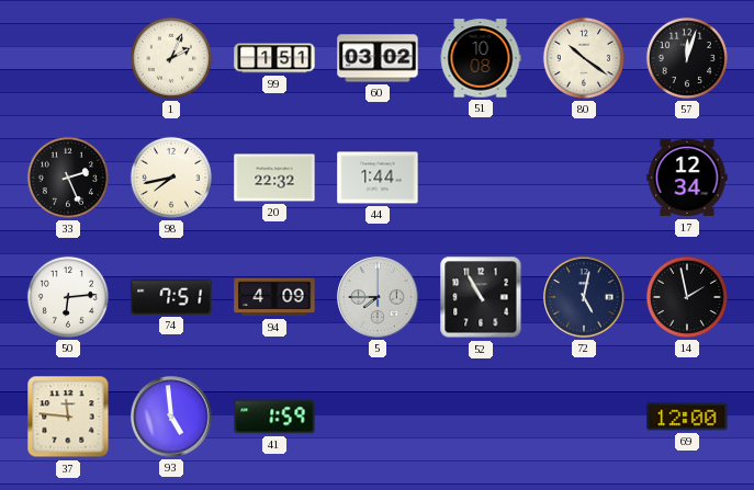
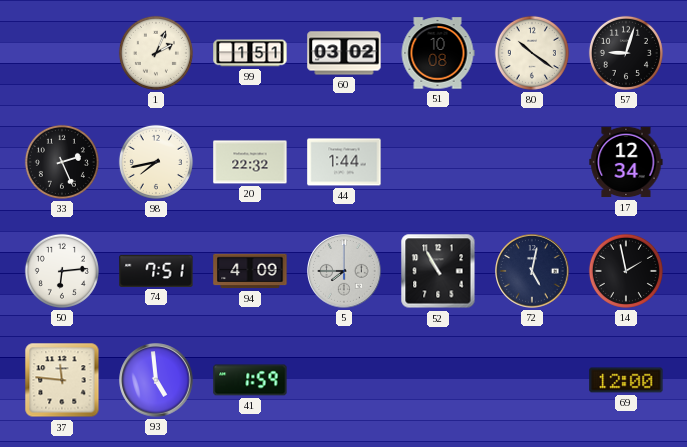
57: 12:03 -> 9:03
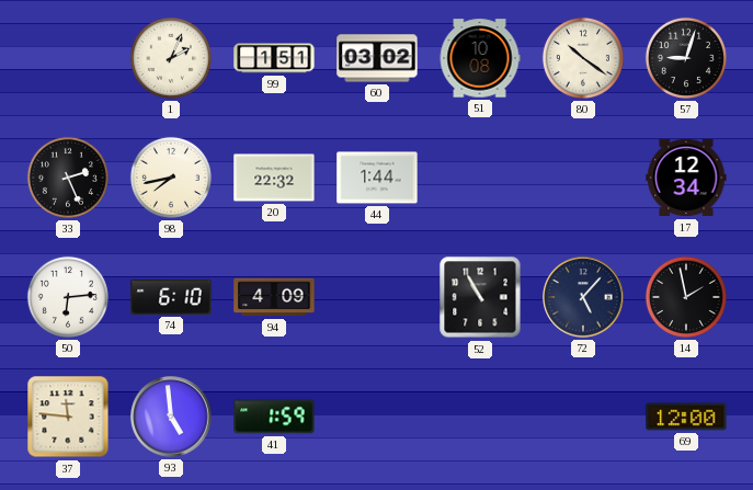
74: 7:51 -> 6:10
5: 7:45 -> none
72: 5:02 -> 5:07
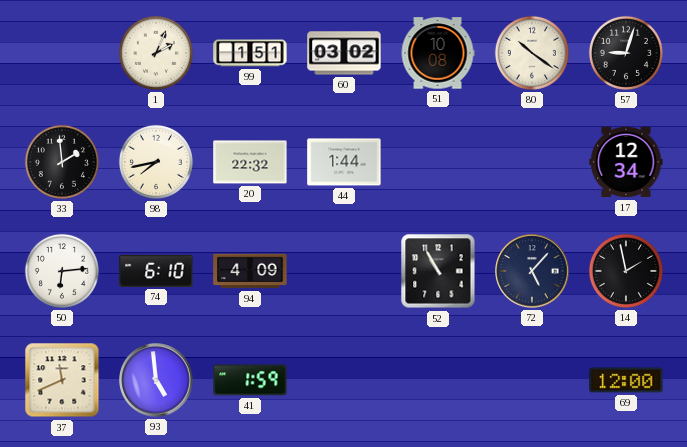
33: 2:26 -> 1:59
37: 11:46 -> 11:41
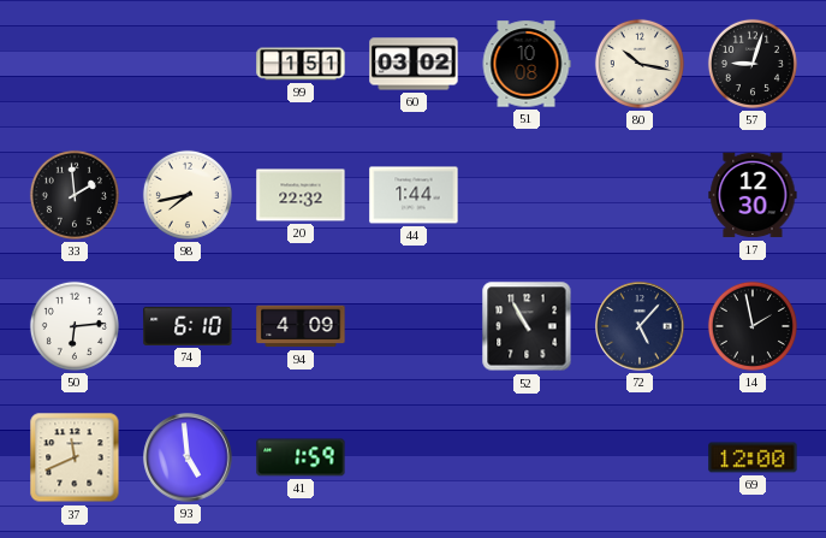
1: 2:04 -> none
80: 10:21 -> 10:17
17: 12:34 -> 12:30
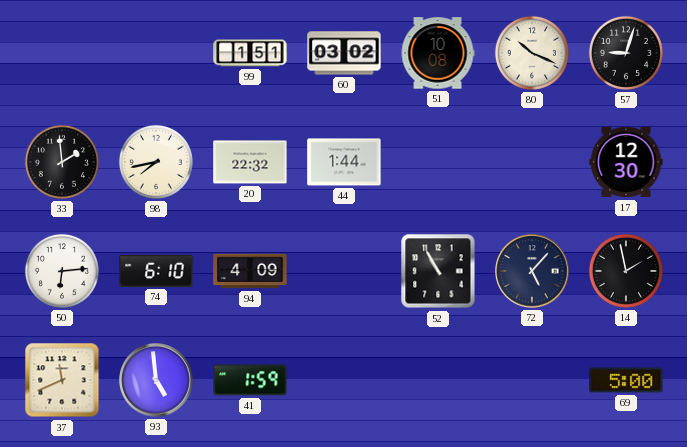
80: 10:17 -> 10:19
69: 12:00 -> 5:00
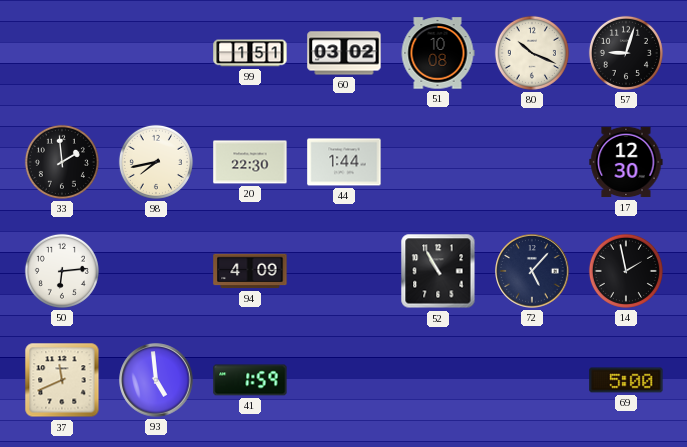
20: 22:32 -> 22:30
74: 6:10 -> none
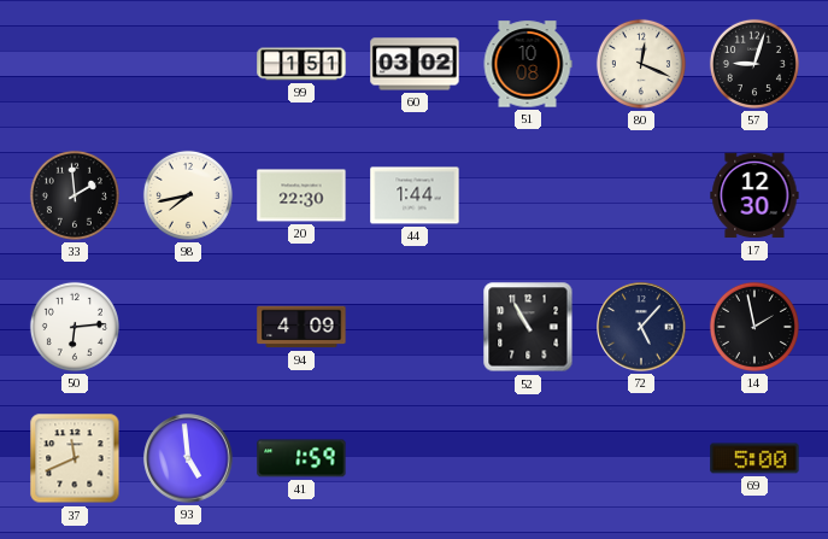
80: 10:19 -> 12:19
